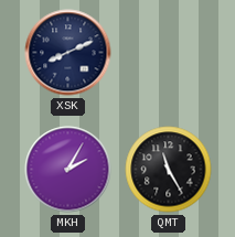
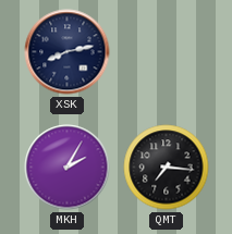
XSK: 8:11 -> 8:13
QMT: 11:25 -> 7:16
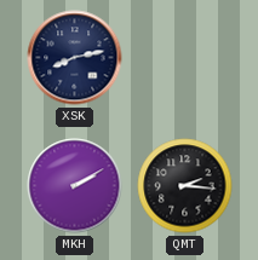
MKH: 2:05 -> 2:10
QMT: 7:16 -> 2:16
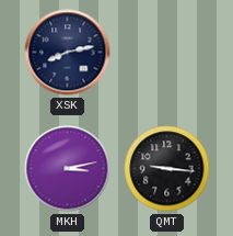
MKH: 2:10 -> 3:13
QMT: 2:16 -> 9:16
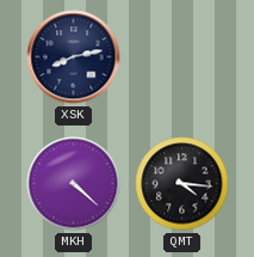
MKH: 3:13 -> 4:22
QMT: 9:16 -> 4:16
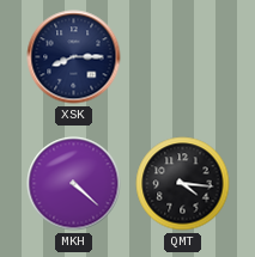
XSK: 8:13 -> 8:15
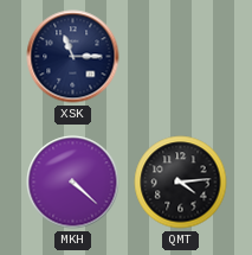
XSK: 8:15 -> 11:15
QMT: 4:16 -> 4:14
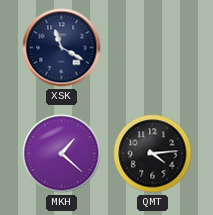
XSK: 11:15 -> 11:20
MKH: 4:22 -> 1:22
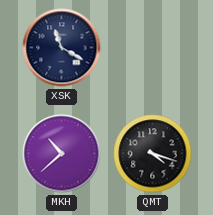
MKH: 1:22 -> 10:38
QMT: 4:14 -> 4:18
